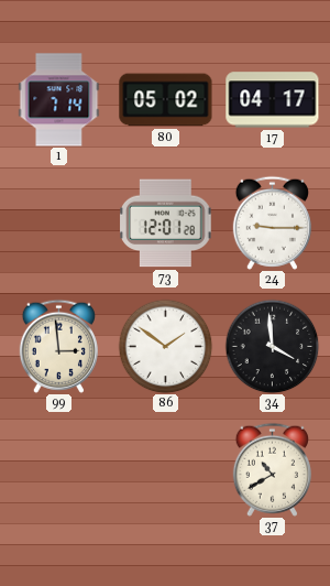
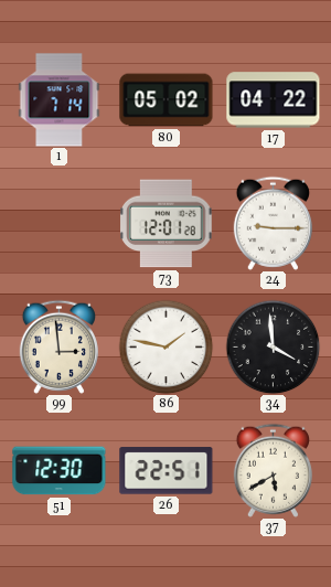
17: 04:17 -> 04:22
86: 1:51 -> 1:47
51: none -> 12:30
26: none -> 22:51
37: 10:40 -> 5:40
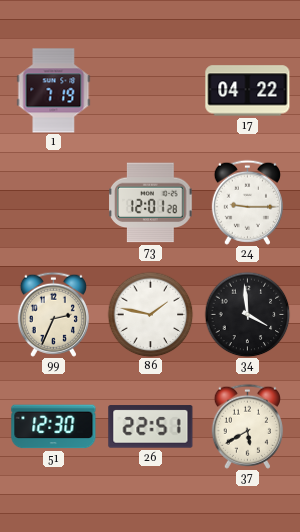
1: 7:14 -> 7:19
80: 05:02 -> none
99: 2:59 -> 2:34
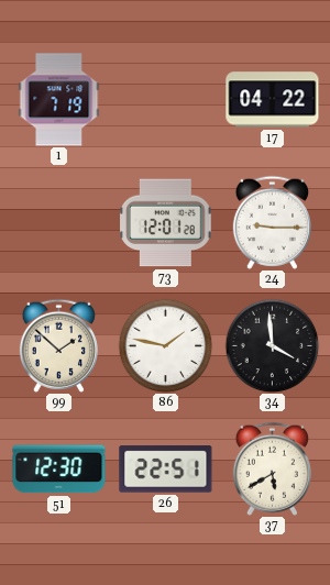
99: 2:34 -> 1:52
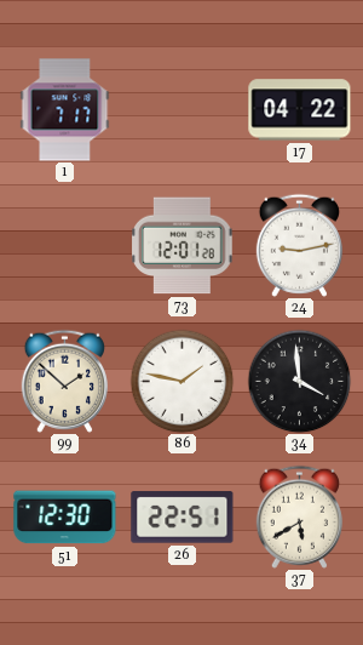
1: 7:19 -> 7:17
24: 9:15 -> 9:13
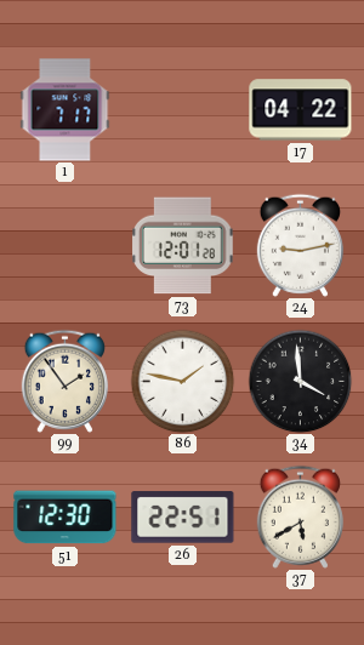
99: 1:52 -> 1:54
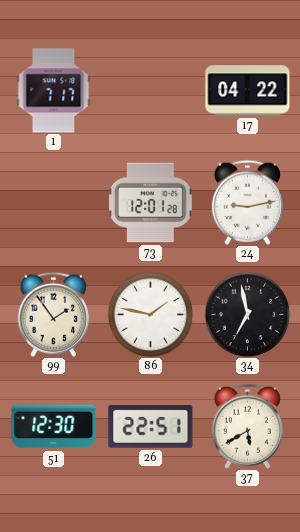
34: 3:59 -> 6:58
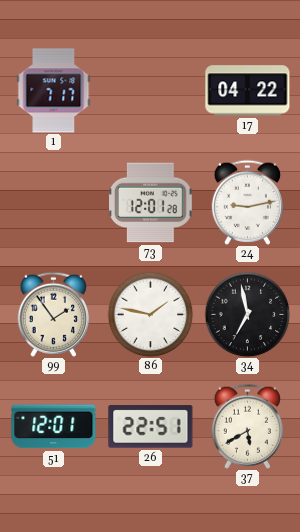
51: 12:30 -> 12:01
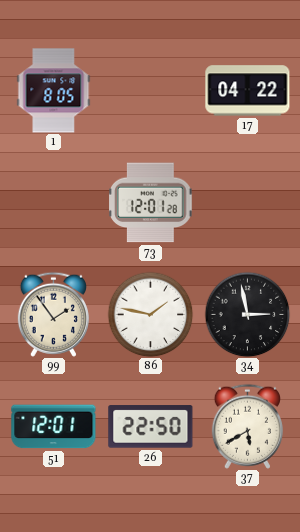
1: 7:17 -> 8:05
24: 9:13 -> none
34: 6:58 -> 2:58
26: 22:51 -> 22:50
